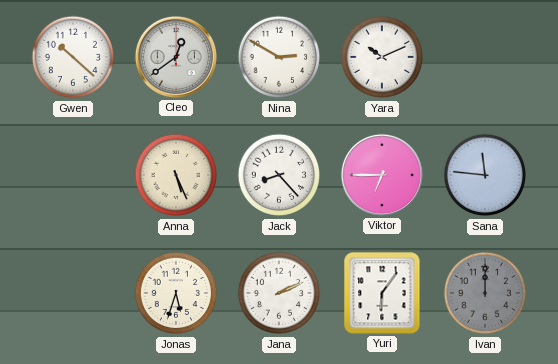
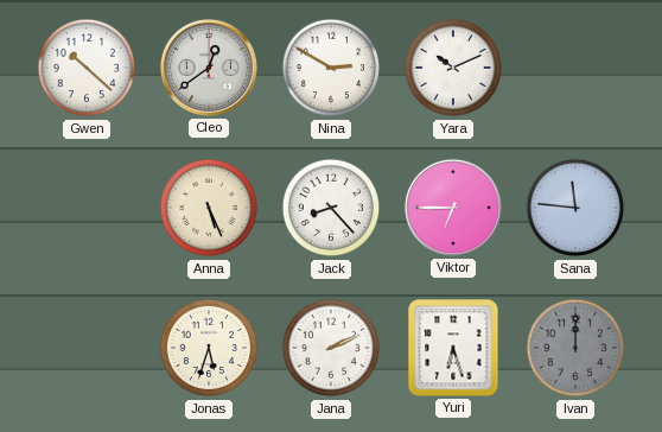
Yuri: 6:06 -> 6:27
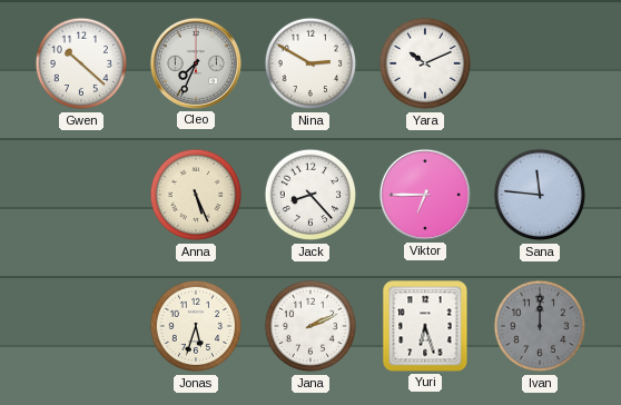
Cleo: 12:39 -> 7:34
